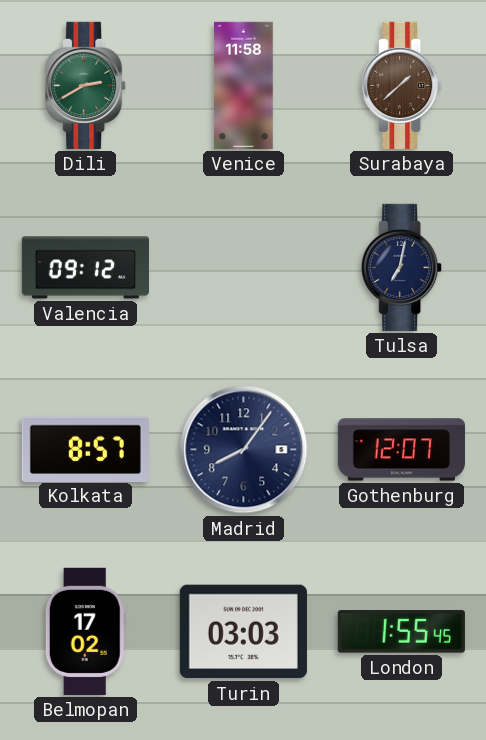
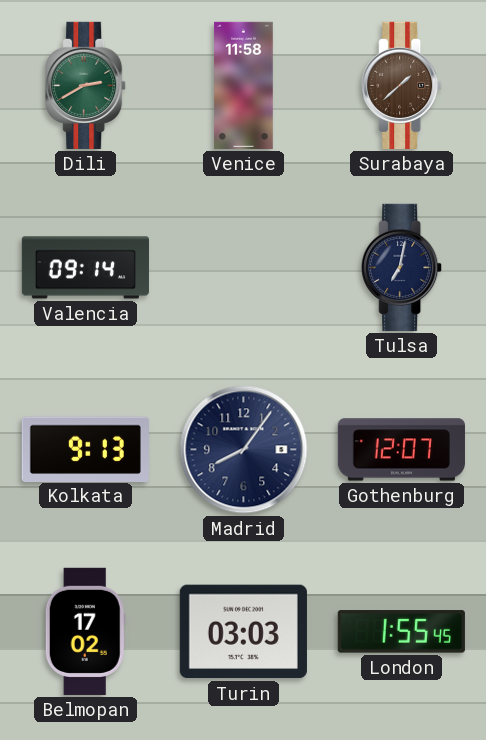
Valencia: 09:12 -> 09:14
Kolkata: 8:57 -> 9:13
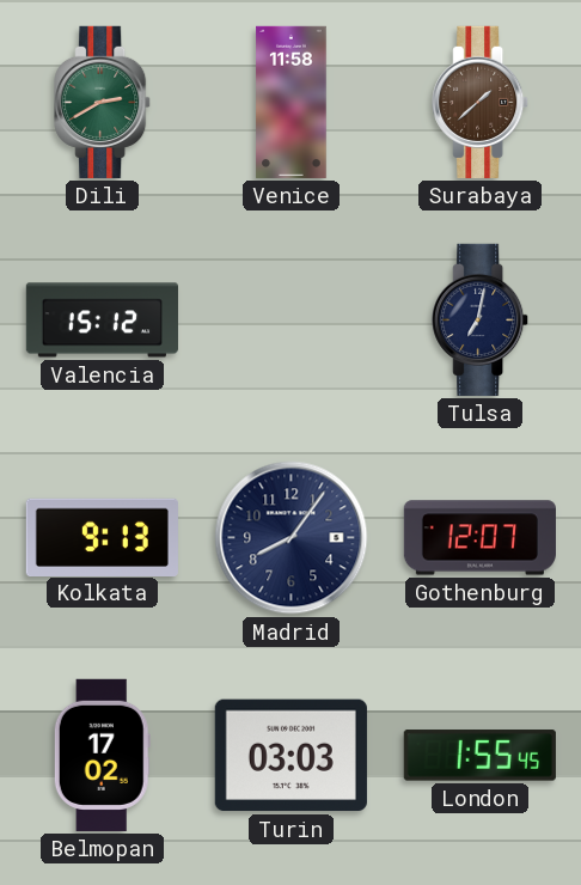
Valencia: 09:14 -> 15:12
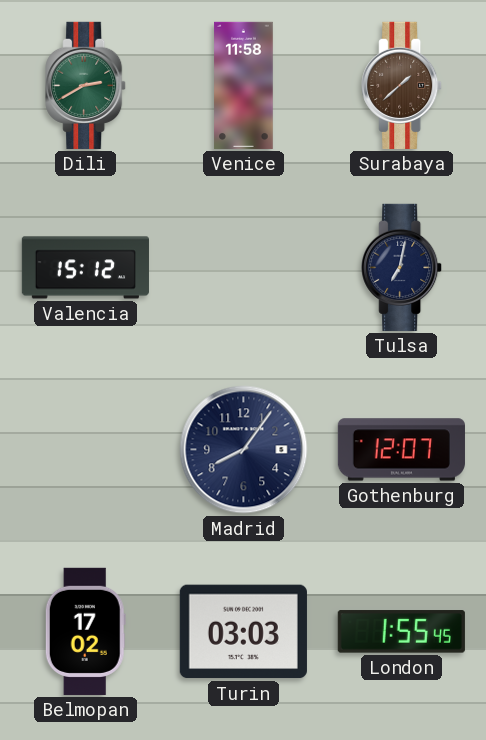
Kolkata: 9:13 -> none
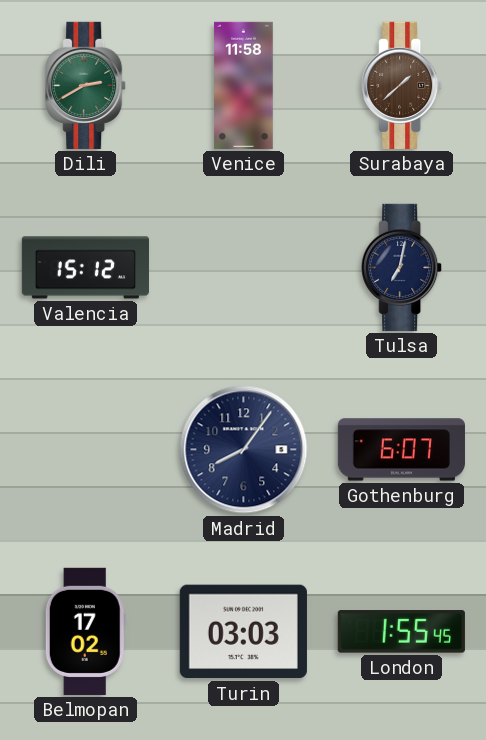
Gothenburg: 12:07 -> 6:07
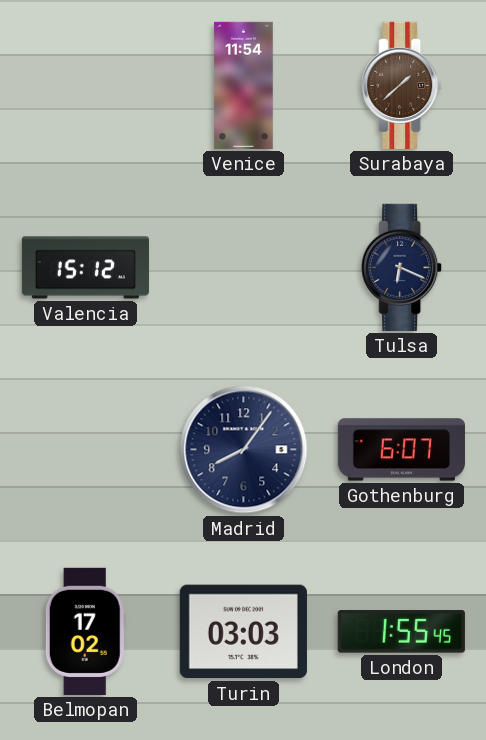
Dili: 2:40 -> none
Venice: 11:58 -> 11:54
Tulsa: 7:02 -> 6:19
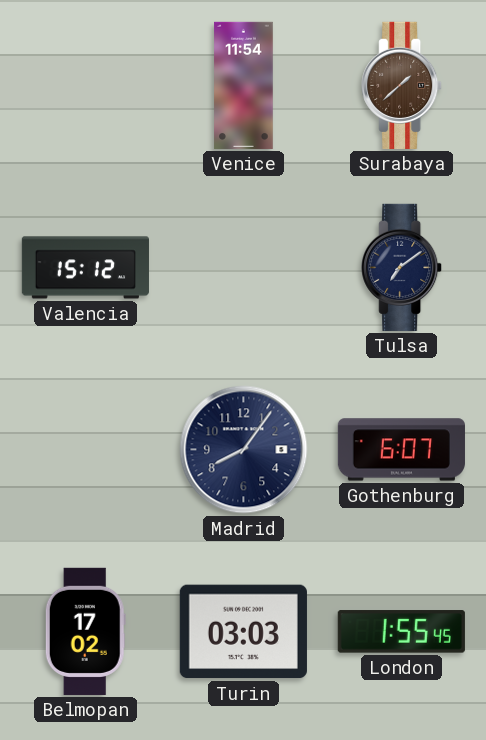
Tulsa: 6:19 -> 7:09
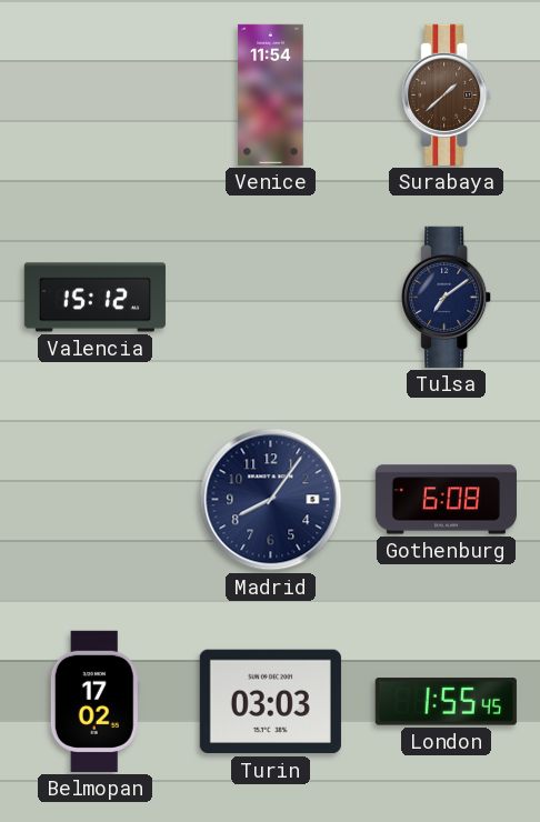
Gothenburg: 6:07 -> 6:08
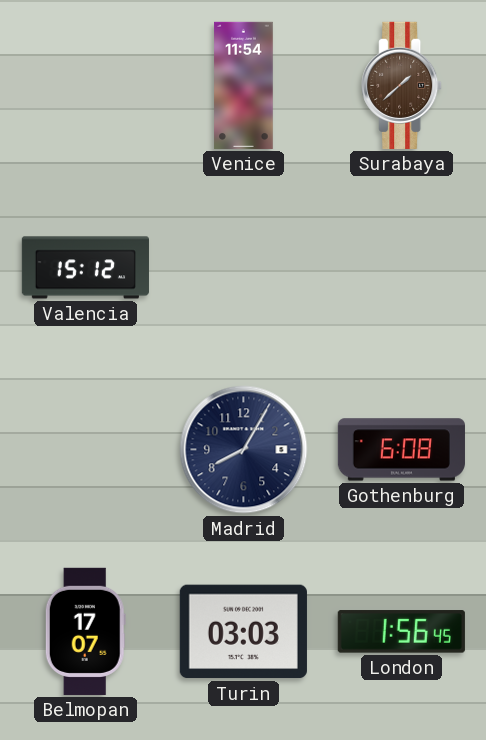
Tulsa: 7:09 -> none
Madrid: 8:06 -> 8:05
Belmopan: 17:02 -> 17:07
London: 1:55 -> 1:56
